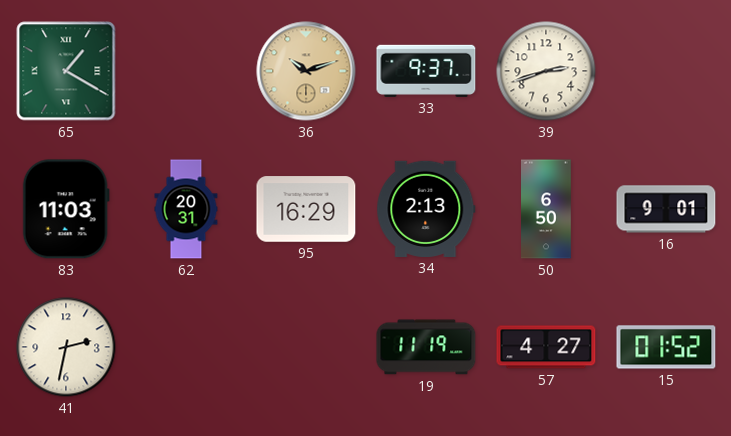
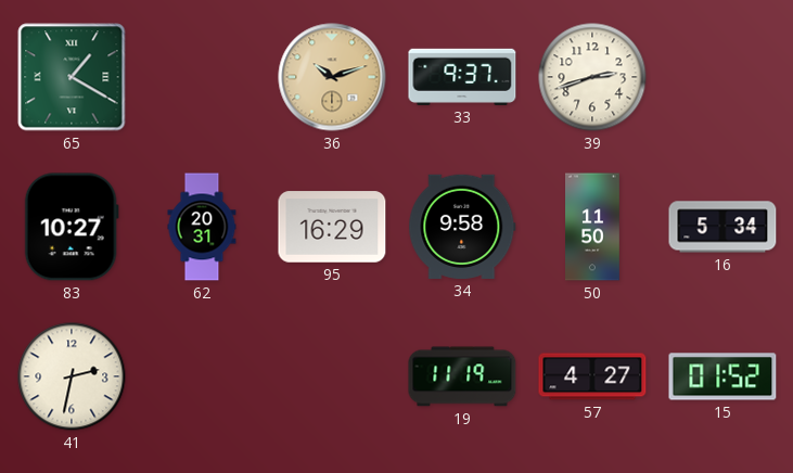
83: 11:03 -> 10:27
34: 2:13 -> 9:58
50: 6:50 -> 11:50
16: 9:01 -> 5:34
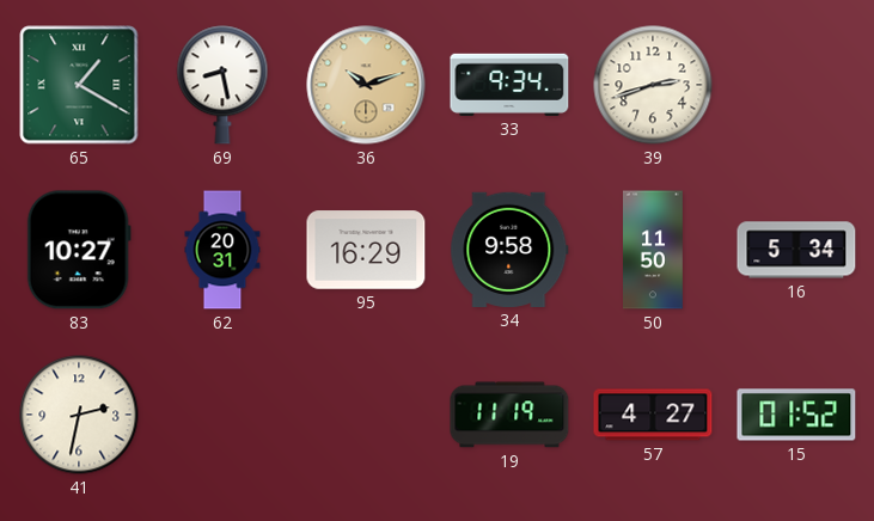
69: none -> 8:28
33: 9:37 -> 9:34
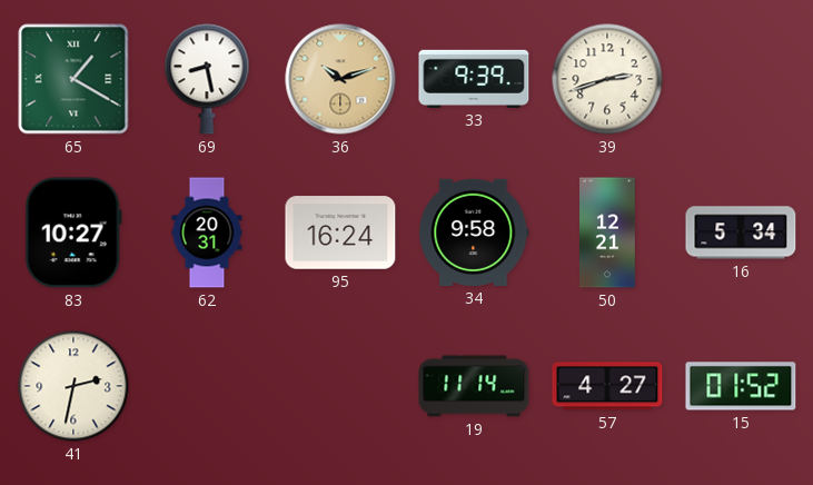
33: 9:34 -> 9:39
95: 16:29 -> 16:24
50: 11:50 -> 12:21
19: 11:19 -> 11:14
